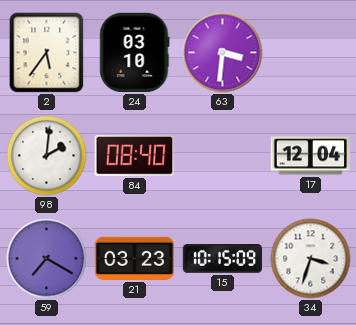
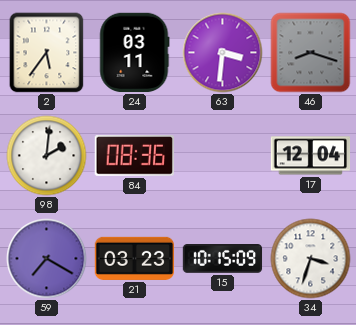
24: 03:10 -> 03:11
46: none -> 8:18
84: 08:40 -> 08:36
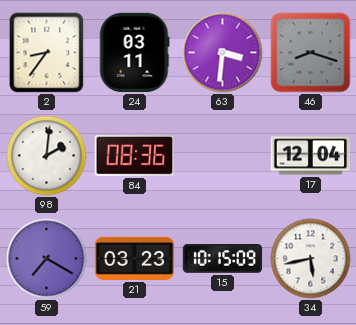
2: 5:36 -> 8:36
34: 3:33 -> 5:43
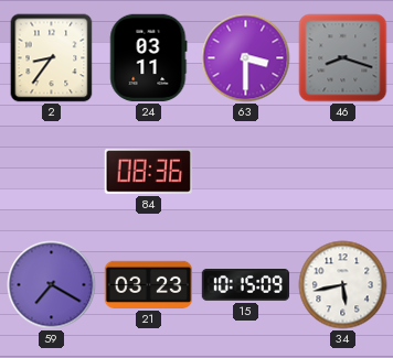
63: 3:31 -> 3:30
98: 2:01 -> none
17: 12:04 -> none
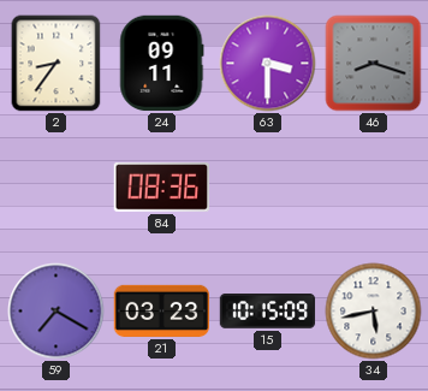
24: 03:11 -> 09:11
